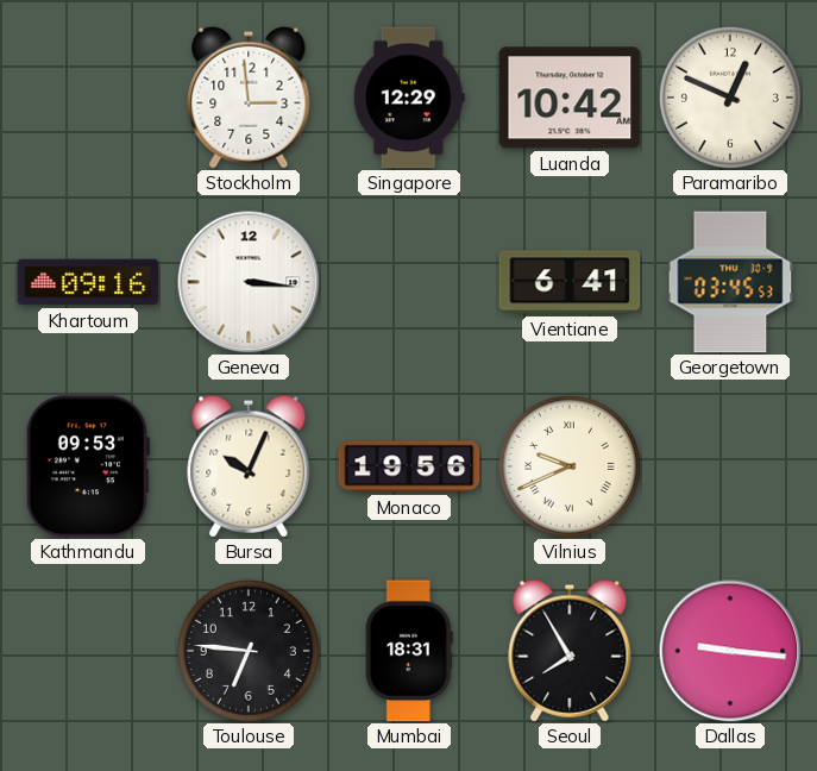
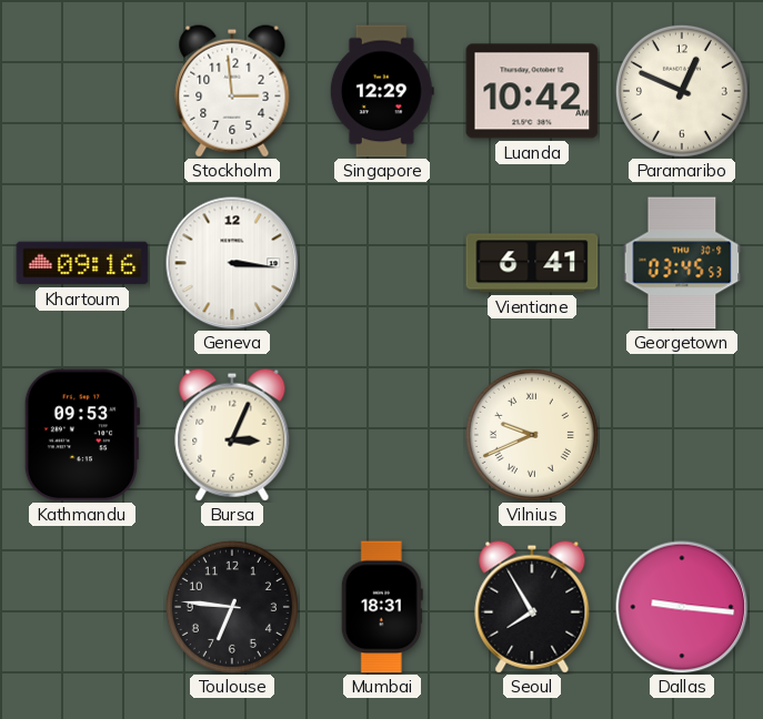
Bursa: 10:04 -> 3:04
Monaco: 19:56 -> none
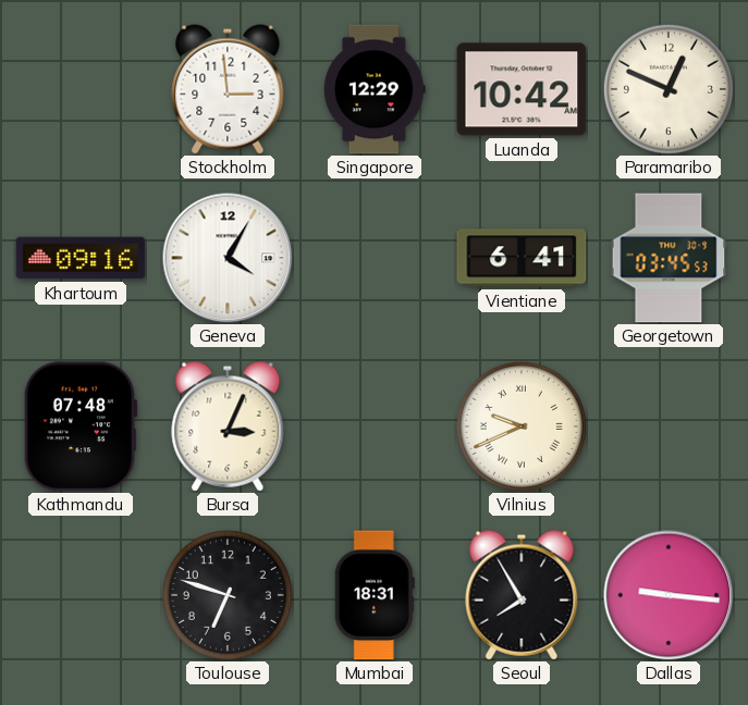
Geneva: 3:16 -> 4:05
Kathmandu: 09:53 -> 07:48
Toulouse: 6:46 -> 6:48
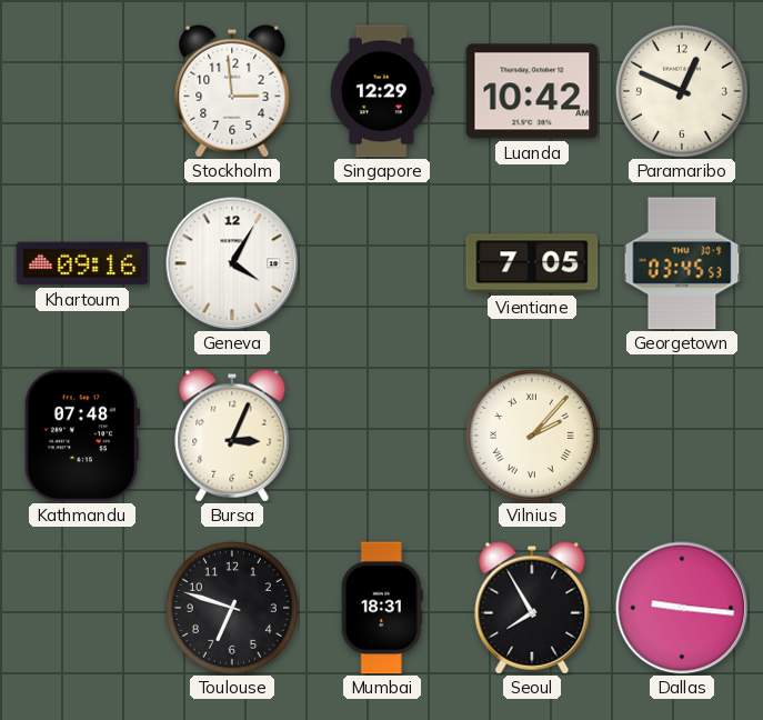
Vientiane: 6:41 -> 7:05
Vilnius: 9:41 -> 2:07
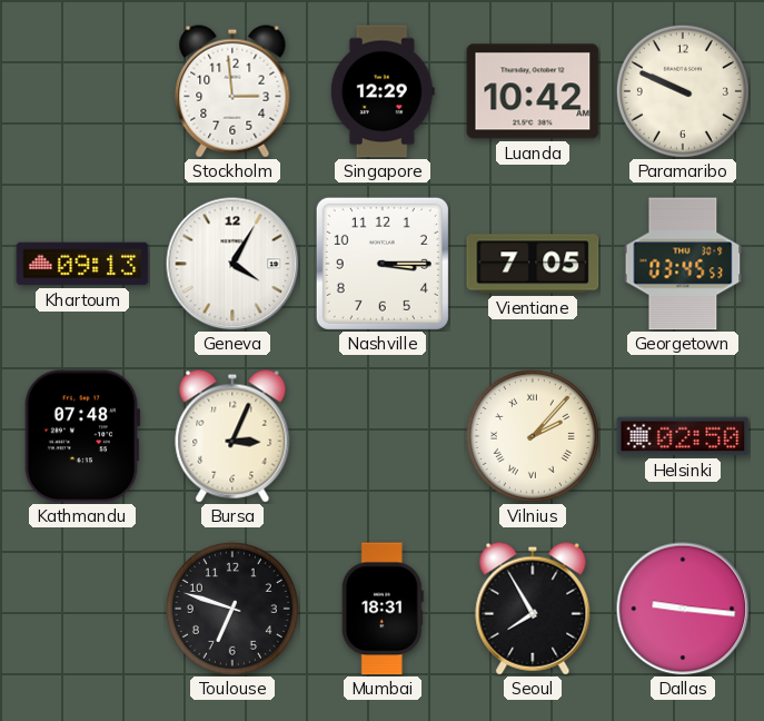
Paramaribo: 12:49 -> 9:49
Khartoum: 09:16 -> 09:13
Nashville: none -> 3:15
Helsinki: none -> 02:50
